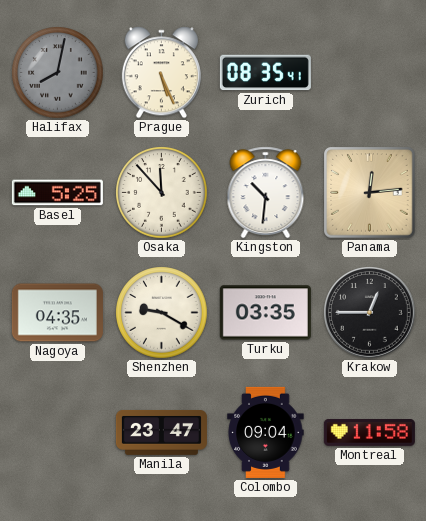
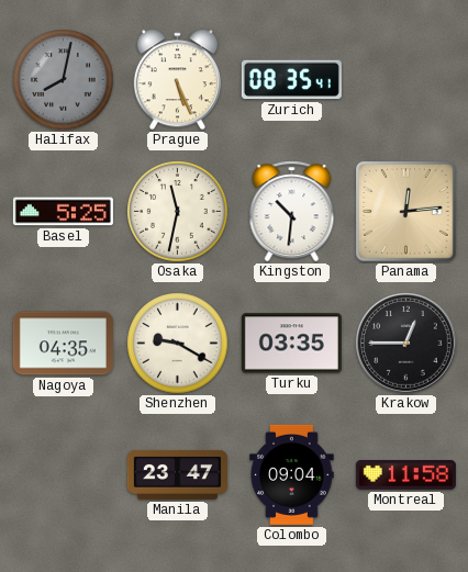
Osaka: 11:53 -> 11:32
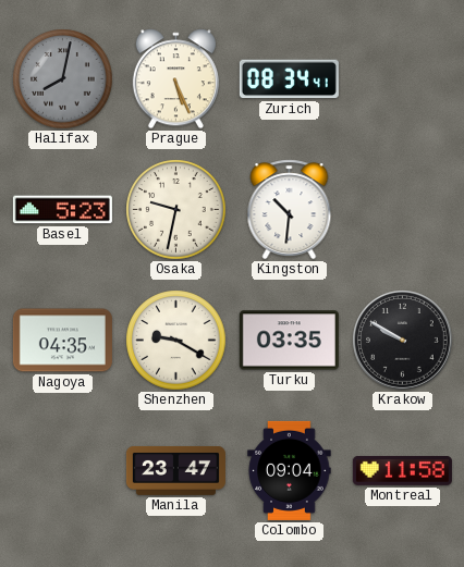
Zurich: 08:35 -> 08:34
Basel: 5:25 -> 5:23
Osaka: 11:32 -> 9:32
Panama: 12:14 -> none
Krakow: 12:45 -> 9:50
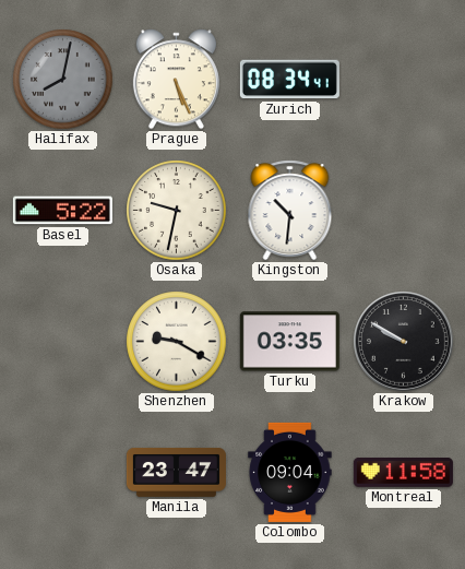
Basel: 5:23 -> 5:22
Nagoya: 04:35 -> none
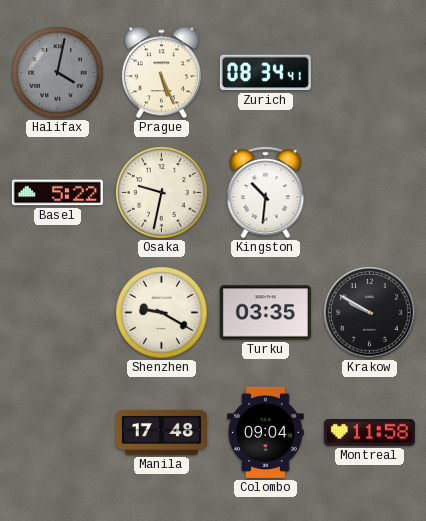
Halifax: 8:02 -> 4:02
Manila: 23:47 -> 17:48
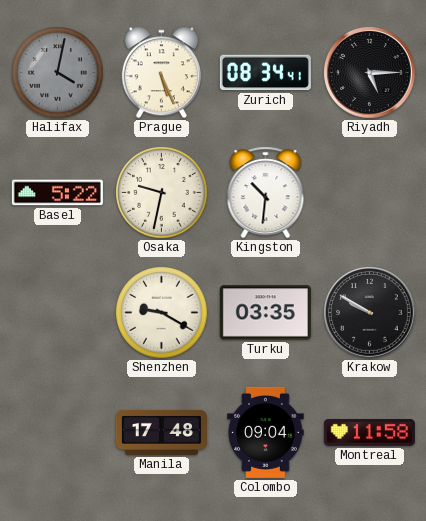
Riyadh: none -> 5:15
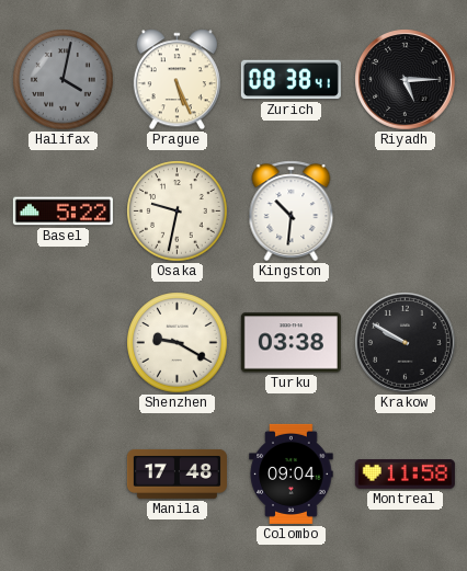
Zurich: 08:34 -> 08:38
Turku: 03:35 -> 03:38
